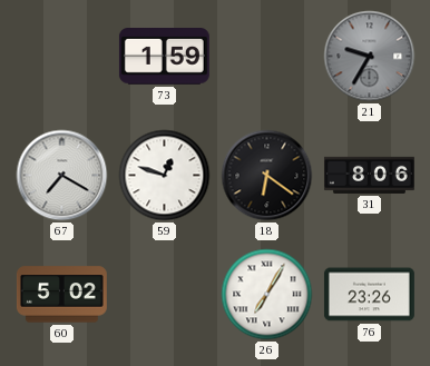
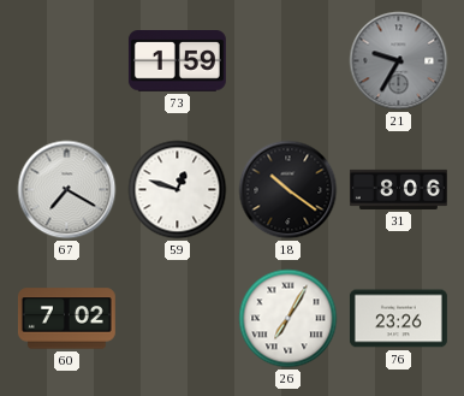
18: 6:21 -> 10:21
60: 5:02 -> 7:02
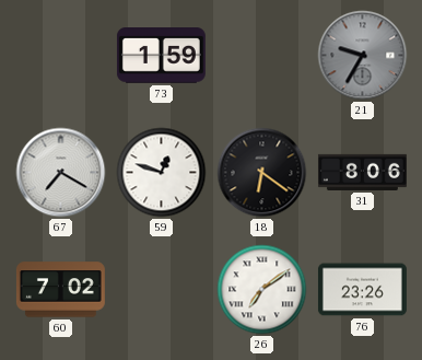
18: 10:21 -> 6:21
26: 7:05 -> 7:09
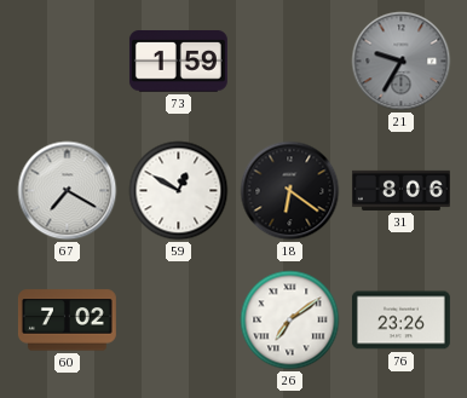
59: 12:48 -> 12:50
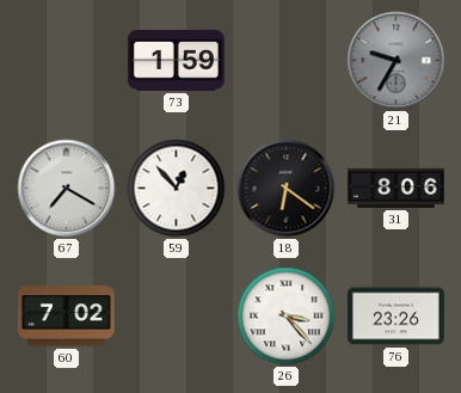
59: 12:50 -> 12:53
26: 7:09 -> 3:23
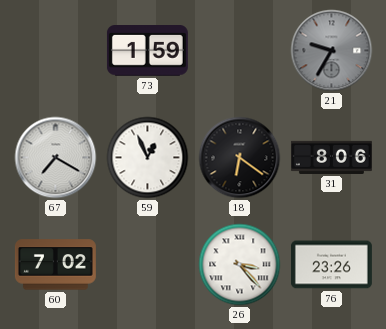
59: 12:53 -> 12:56
